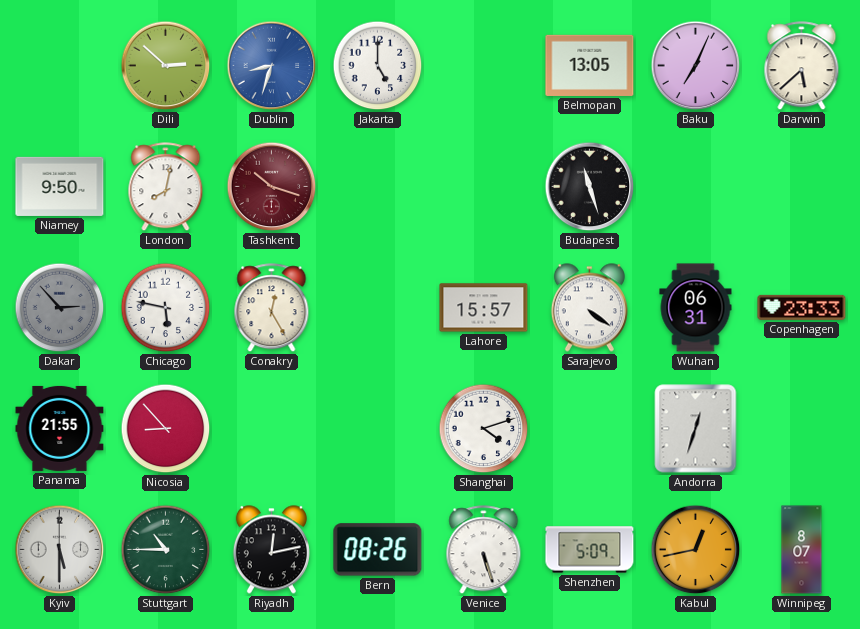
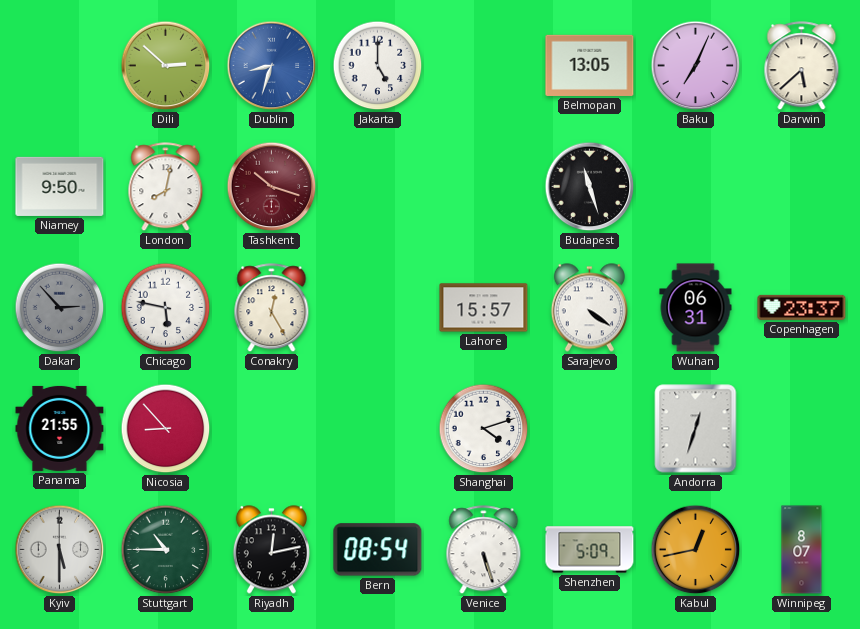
Copenhagen: 23:33 -> 23:37
Bern: 08:26 -> 08:54
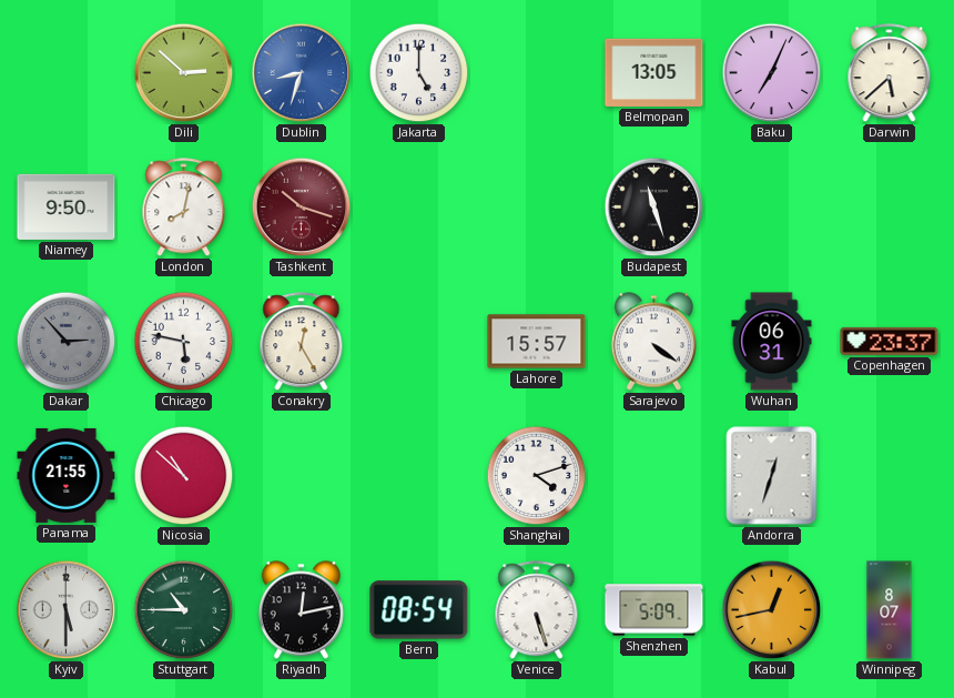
Nicosia: 8:53 -> 10:52
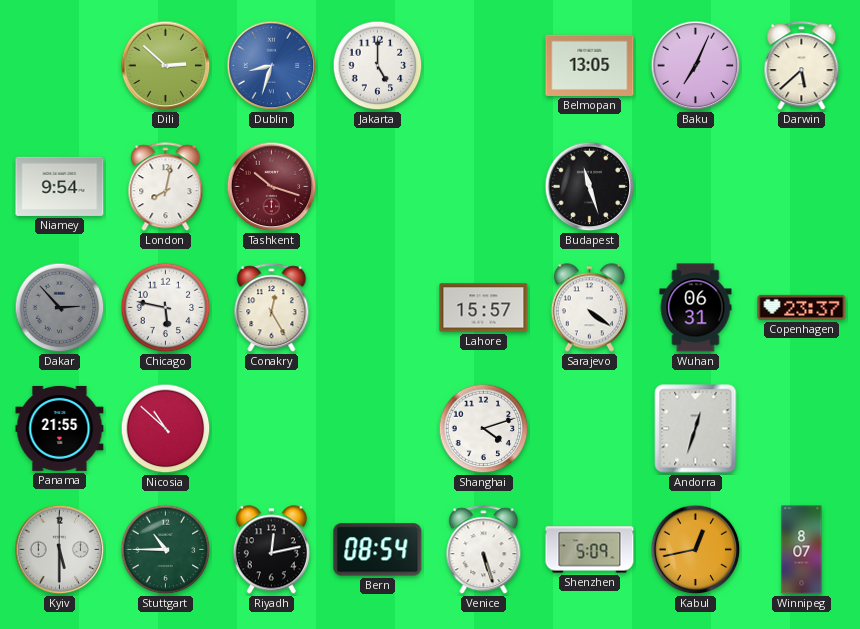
Niamey: 9:50 -> 9:54
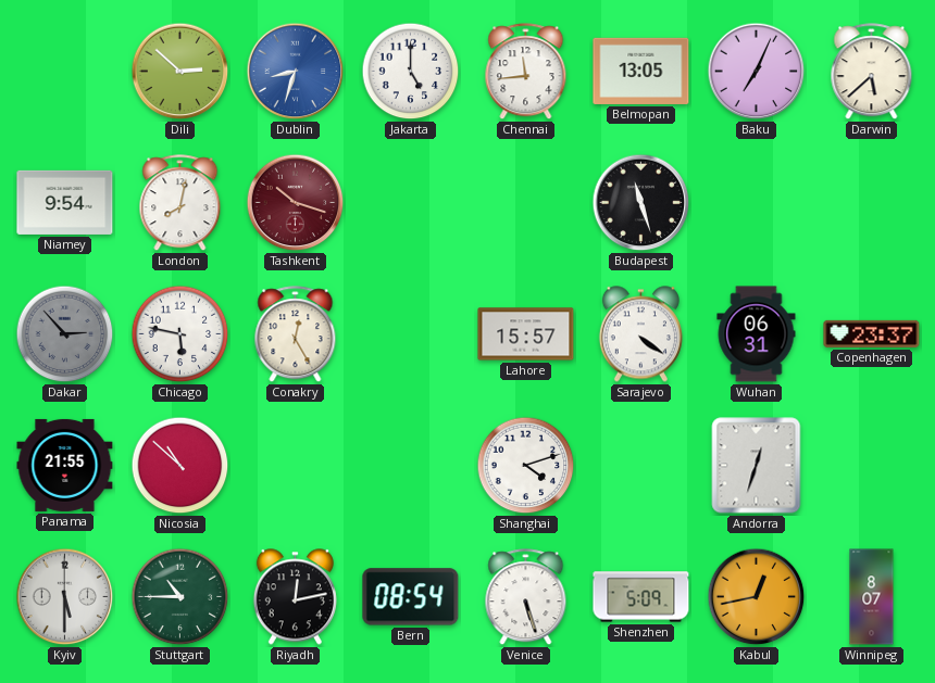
Chennai: none -> 11:44
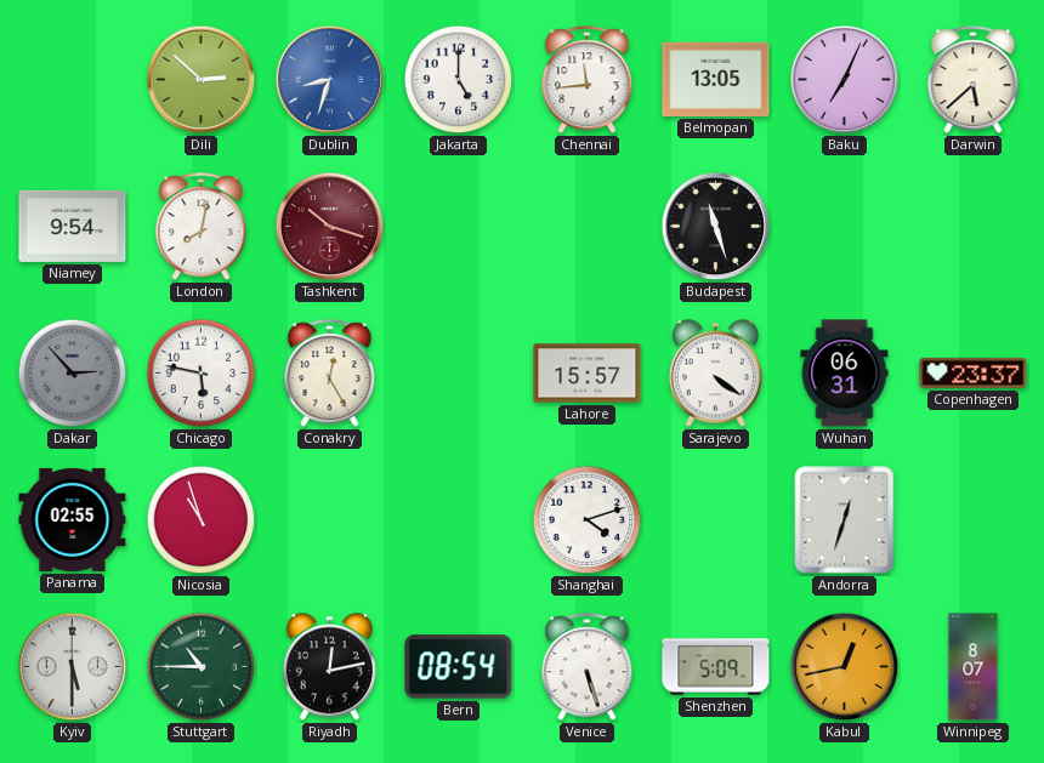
Panama: 21:55 -> 02:55
Nicosia: 10:52 -> 10:57
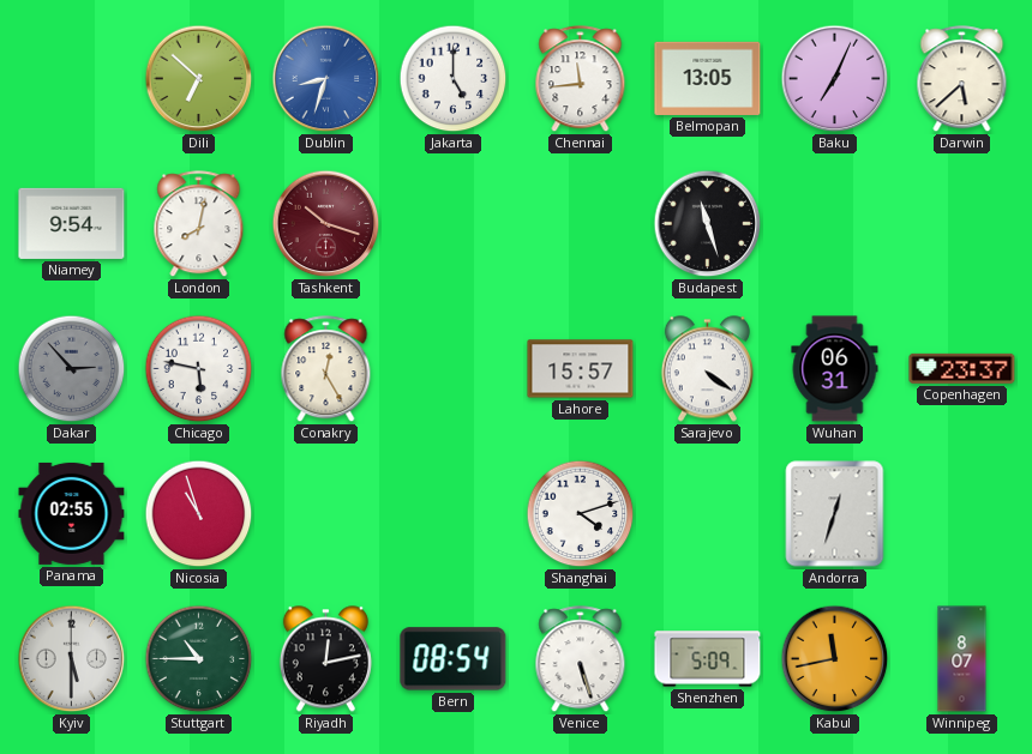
Dili: 2:52 -> 6:52
Kabul: 12:43 -> 11:43
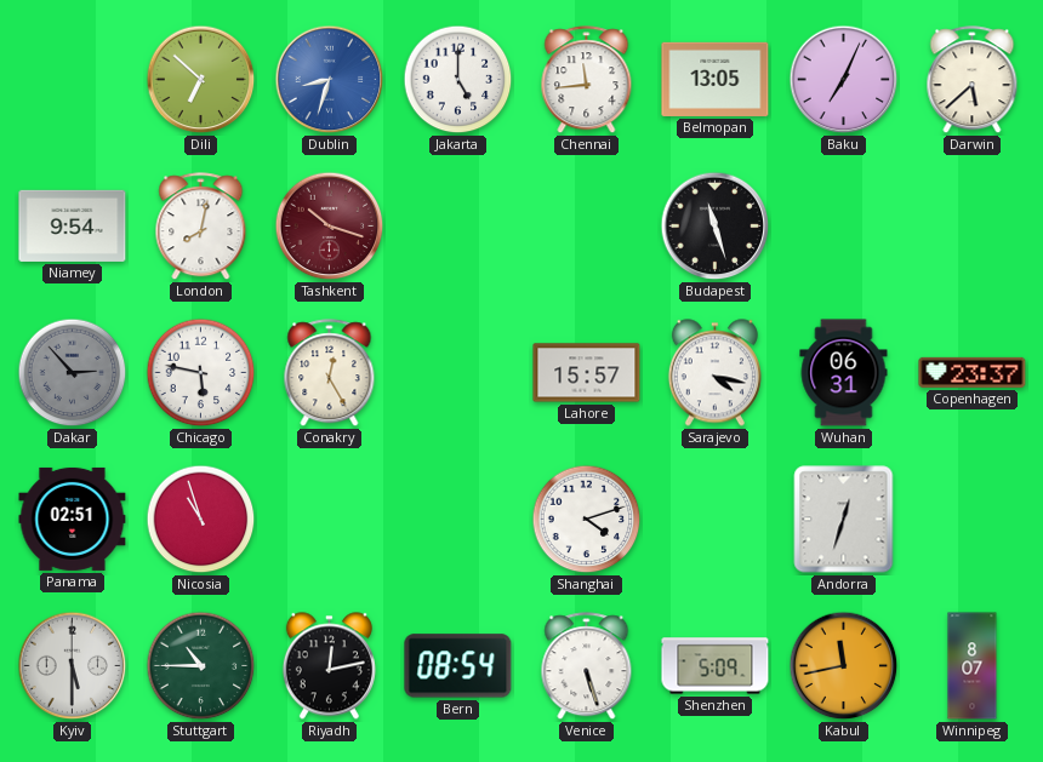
Sarajevo: 4:21 -> 4:17
Panama: 02:55 -> 02:51
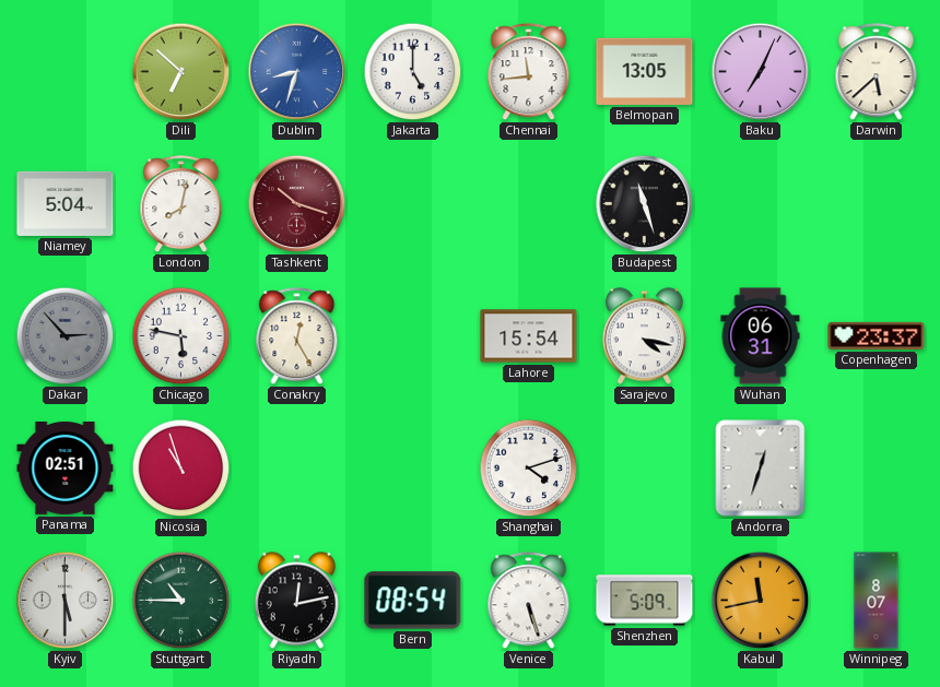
Niamey: 9:54 -> 5:04
Lahore: 15:57 -> 15:54
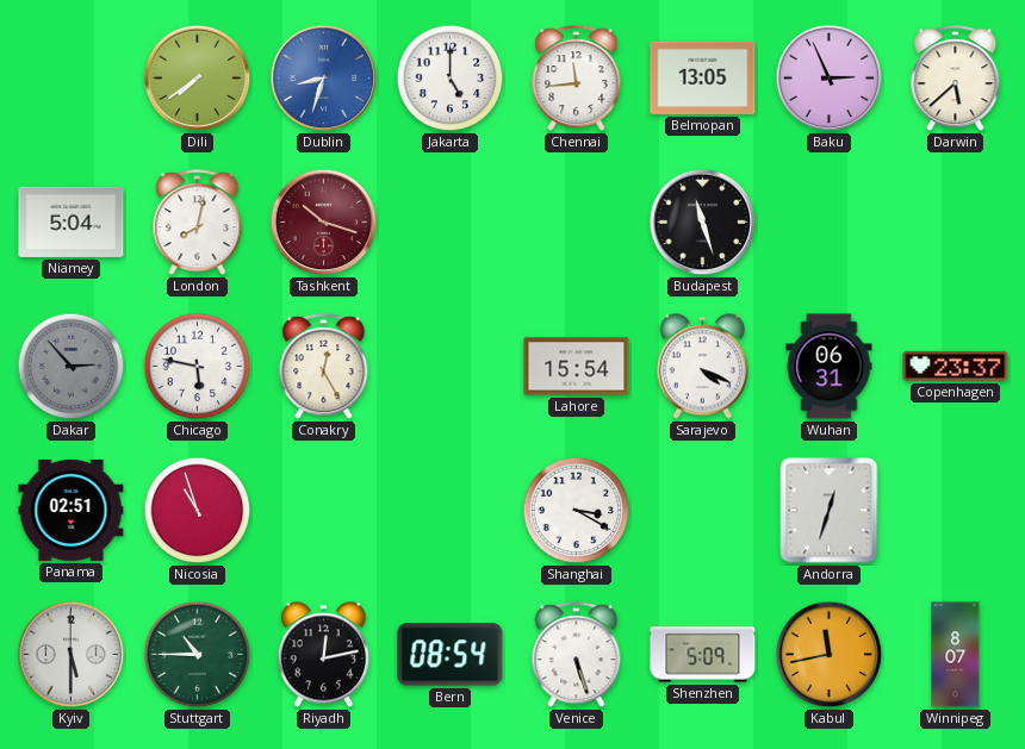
Dili: 6:52 -> 7:39
Baku: 7:04 -> 2:56
Sarajevo: 4:17 -> 4:19
Shanghai: 4:12 -> 3:20
